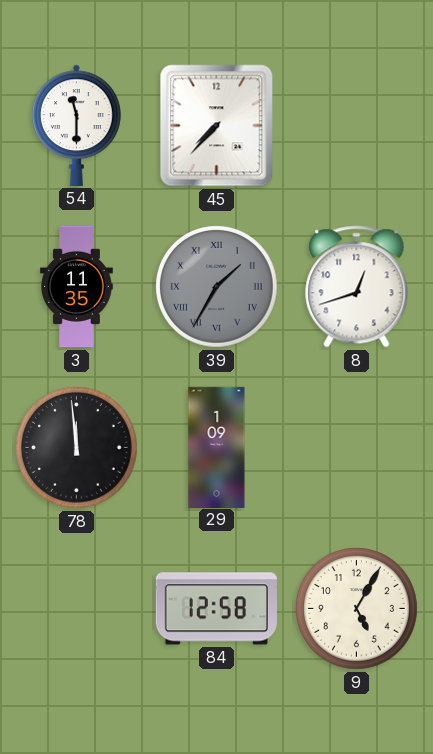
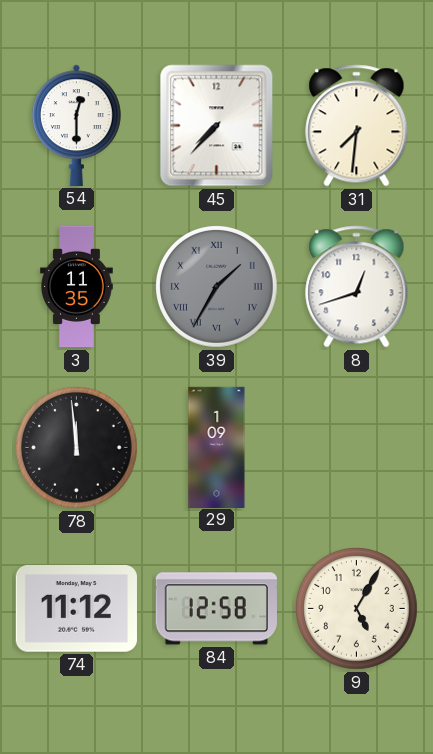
54: 11:30 -> 12:30
31: none -> 7:31
74: none -> 11:12
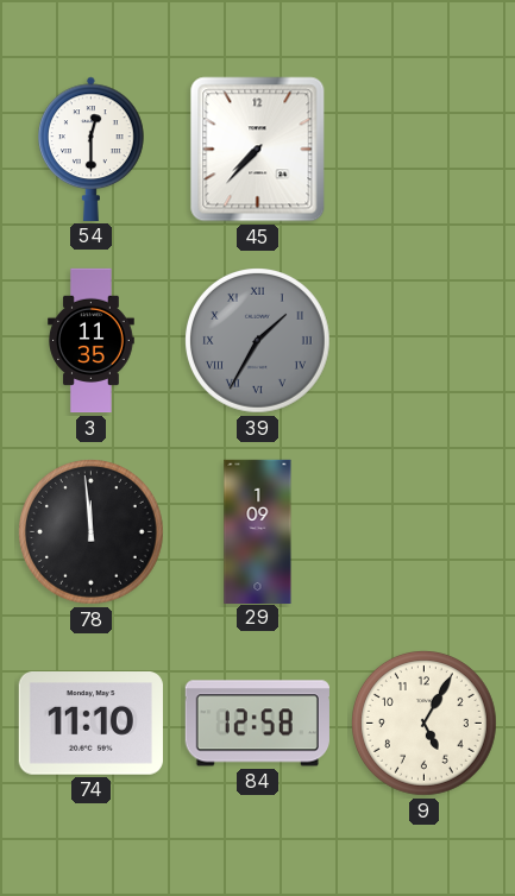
31: 7:31 -> none
8: 12:42 -> none
74: 11:12 -> 11:10
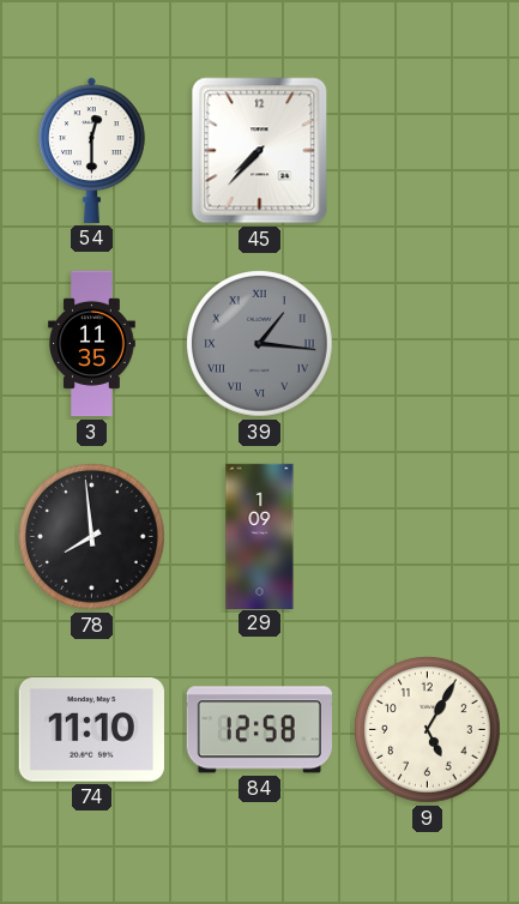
39: 1:35 -> 1:16
78: 11:59 -> 7:59
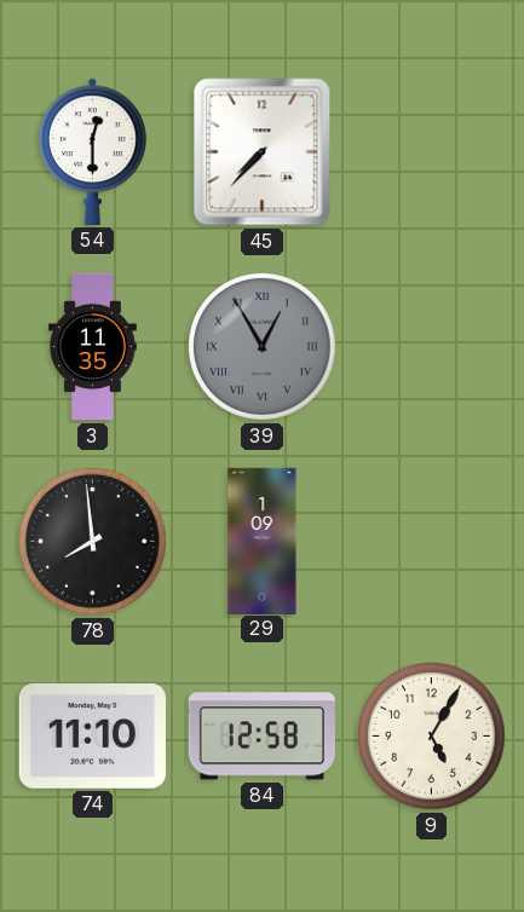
39: 1:16 -> 12:55
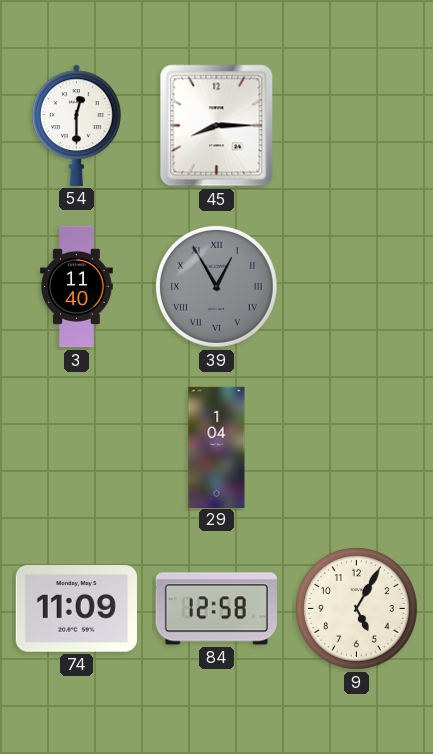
45: 7:37 -> 8:15
3: 11:35 -> 11:40
78: 7:59 -> none
29: 1:09 -> 1:04
74: 11:10 -> 11:09
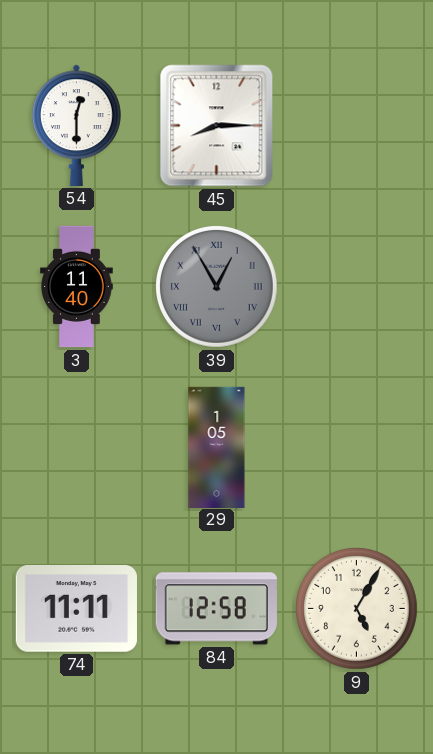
29: 1:04 -> 1:05
74: 11:09 -> 11:11
